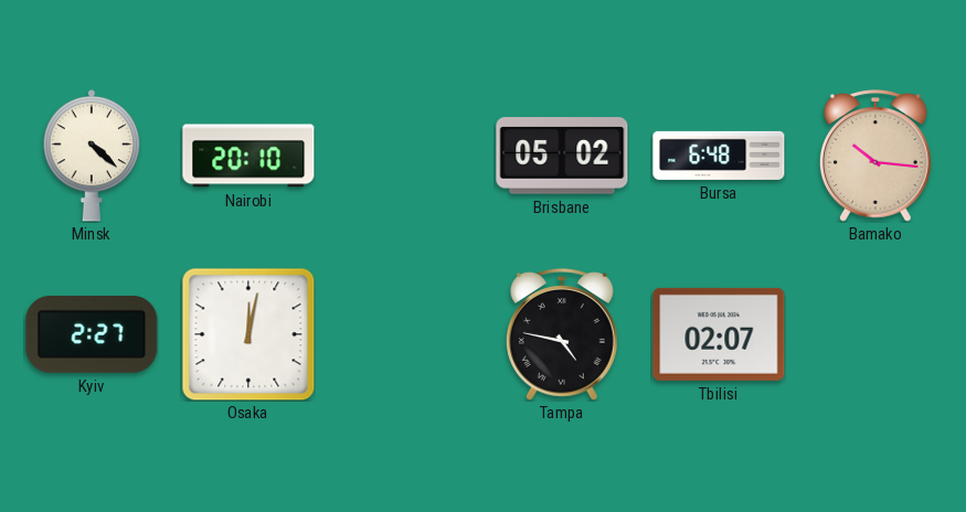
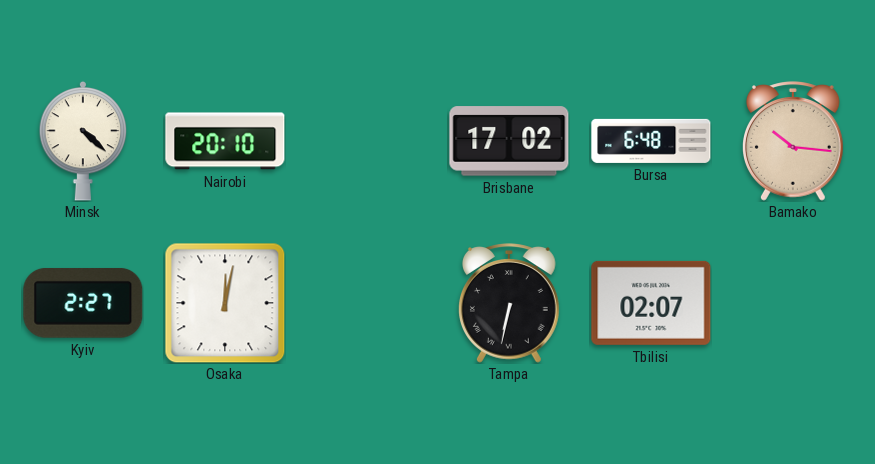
Brisbane: 05:02 -> 17:02
Tampa: 4:47 -> 6:32
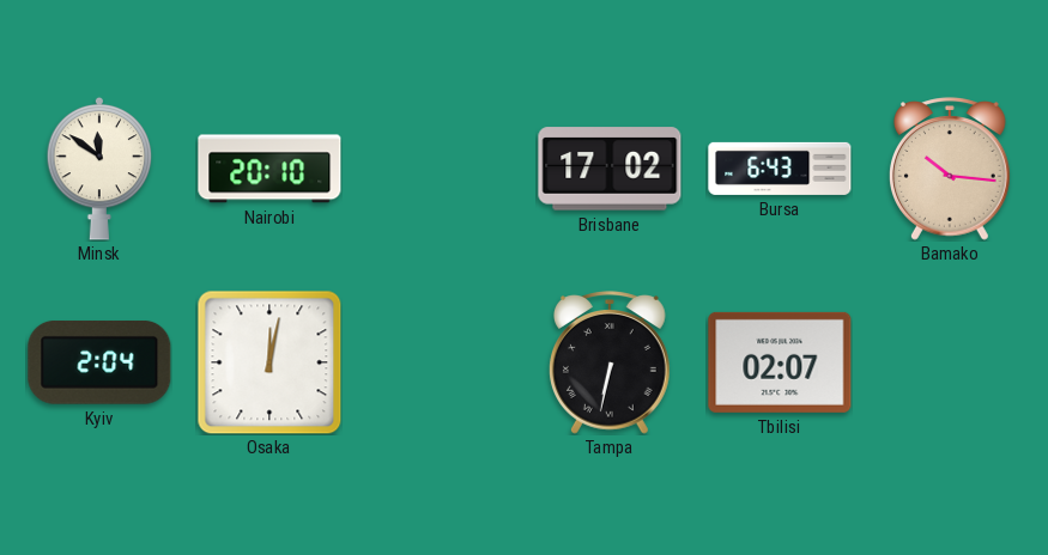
Minsk: 4:22 -> 11:51
Bursa: 6:48 -> 6:43
Kyiv: 2:27 -> 2:04
